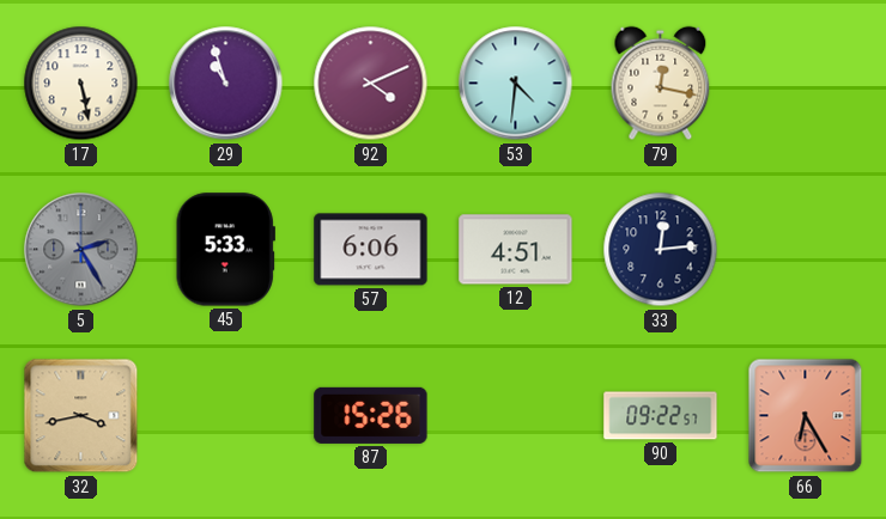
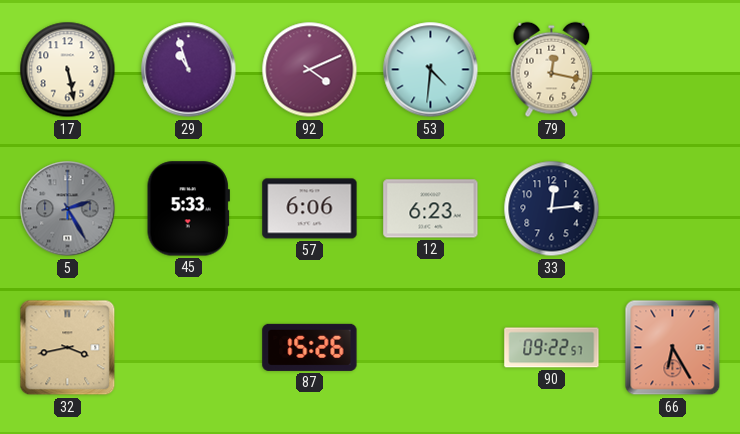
12: 4:51 -> 6:23
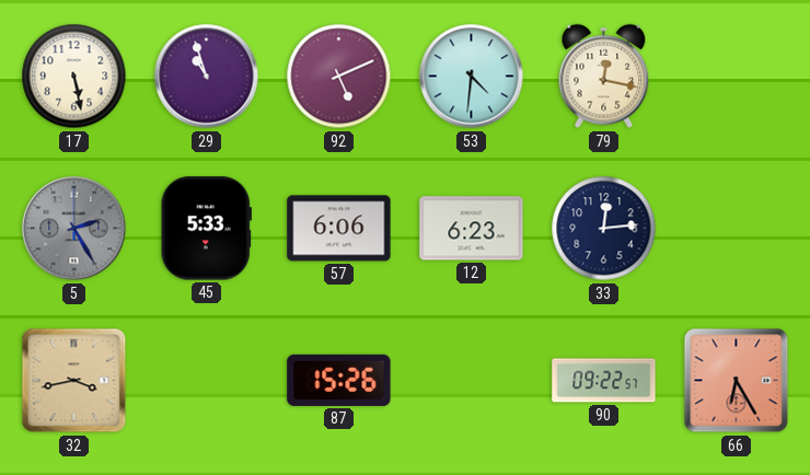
92: 4:11 -> 5:11
